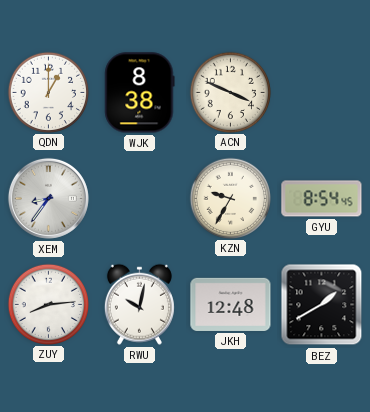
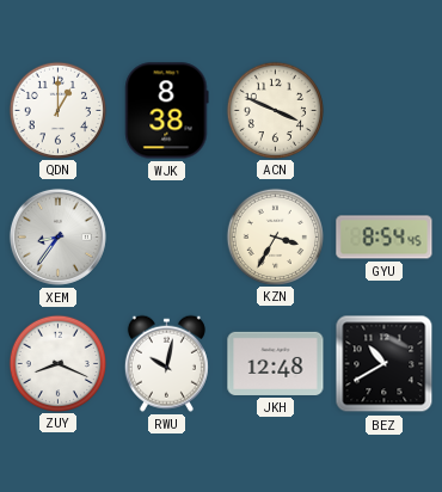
KZN: 9:35 -> 3:35
ZUY: 8:14 -> 8:19
BEZ: 1:40 -> 10:40
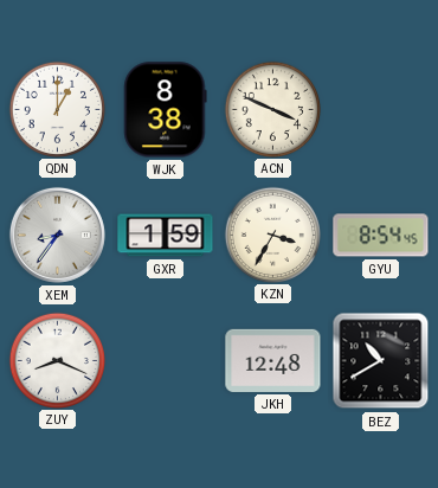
GXR: none -> 1:59
RWU: 10:02 -> none
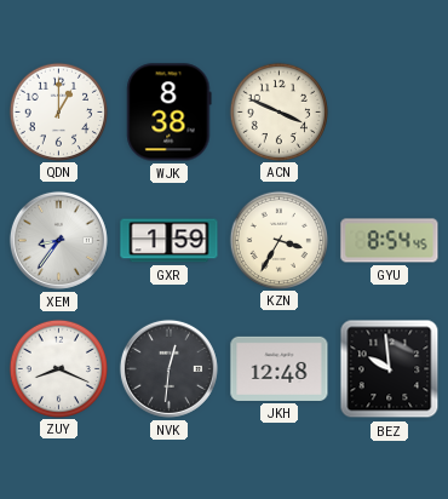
NVK: none -> 12:31
BEZ: 10:40 -> 9:59
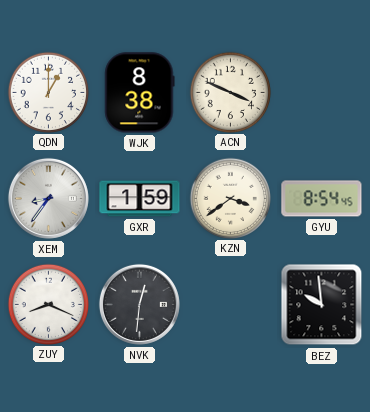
KZN: 3:35 -> 3:39
JKH: 12:48 -> none
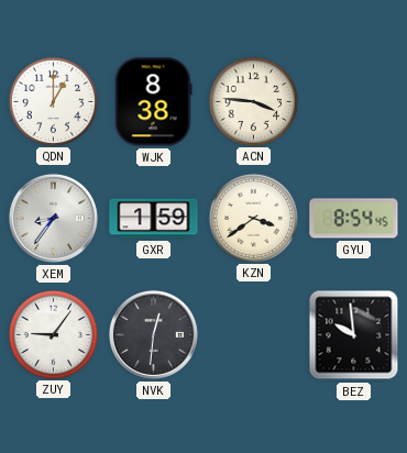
ACN: 3:49 -> 3:46
ZUY: 8:19 -> 9:06
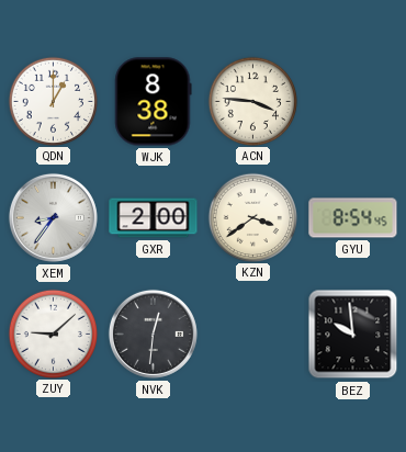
GXR: 1:59 -> 2:00
ZUY: 9:06 -> 9:08
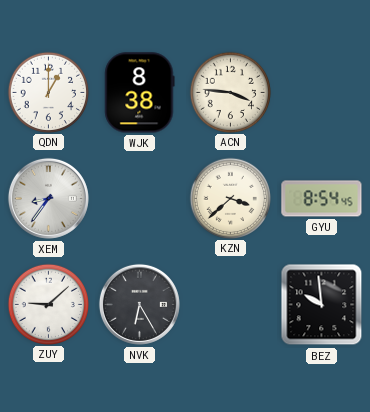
GXR: 2:00 -> none
KZN: 3:39 -> 3:38
NVK: 12:31 -> 6:25
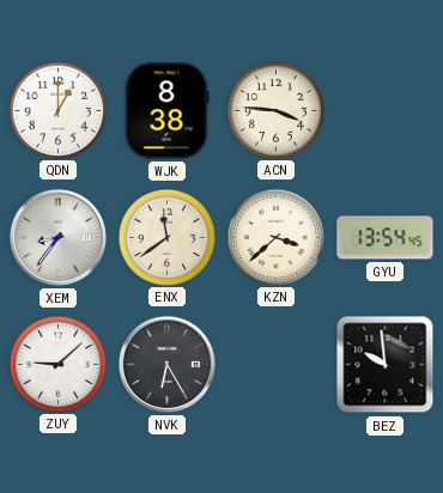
ENX: none -> 11:39
GYU: 8:54 -> 13:54
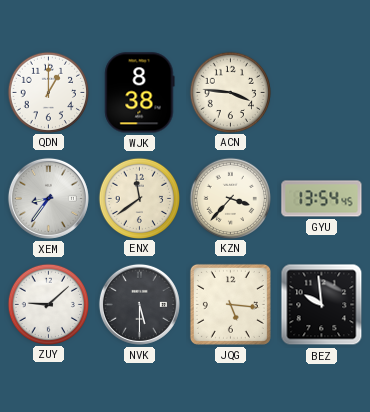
KZN: 3:38 -> 3:37
NVK: 6:25 -> 5:30
JQG: none -> 5:16
